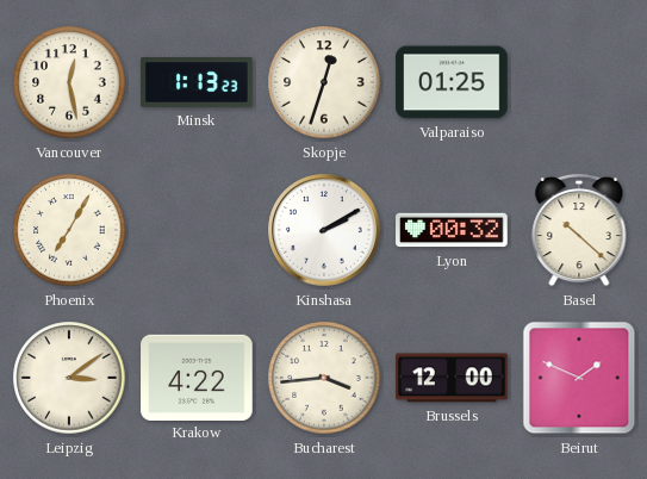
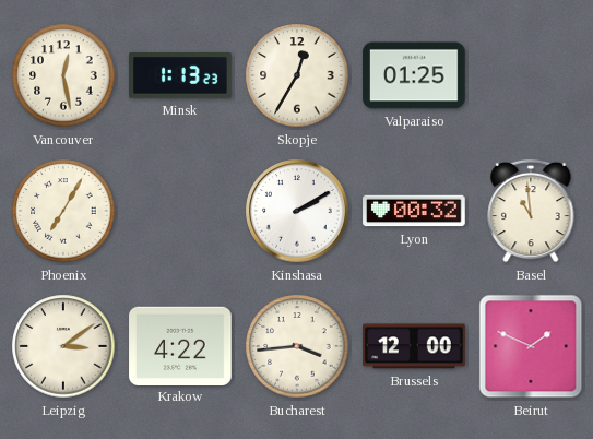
Skopje: 12:33 -> 12:35
Basel: 10:22 -> 10:59
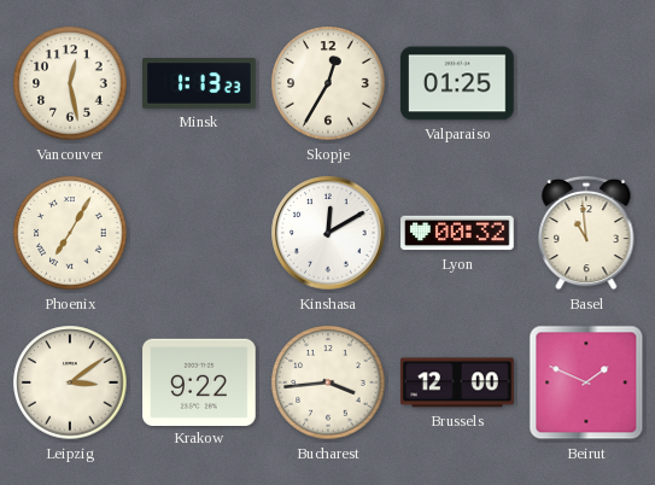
Kinshasa: 2:10 -> 12:10
Krakow: 4:22 -> 9:22
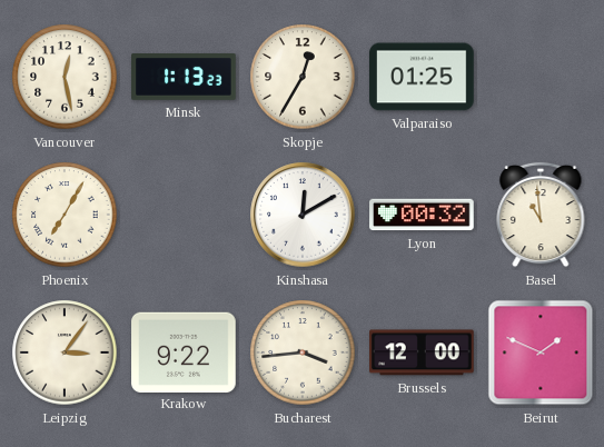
Leipzig: 3:09 -> 3:06
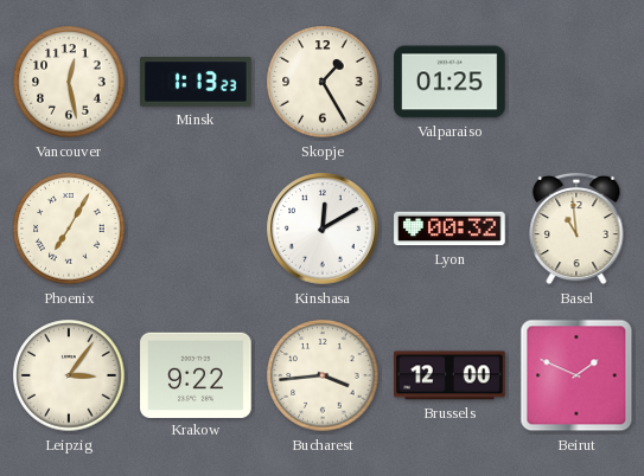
Skopje: 12:35 -> 1:25
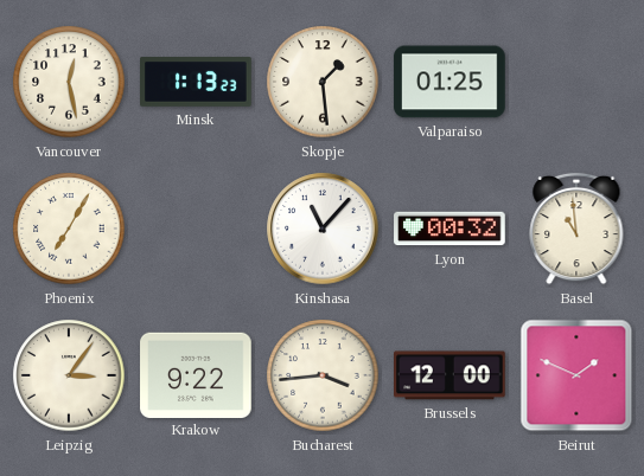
Skopje: 1:25 -> 1:29
Kinshasa: 12:10 -> 11:07
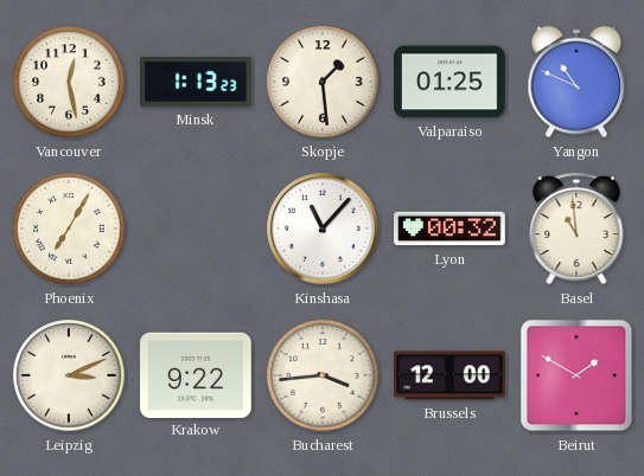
Yangon: none -> 10:49
Leipzig: 3:06 -> 3:11
Beirut: 1:49 -> 1:50
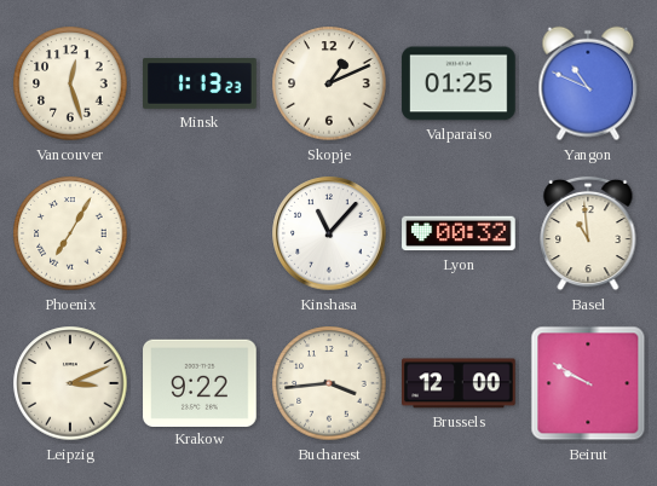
Vancouver: 12:28 -> 12:27
Skopje: 1:29 -> 1:11
Beirut: 1:50 -> 9:50
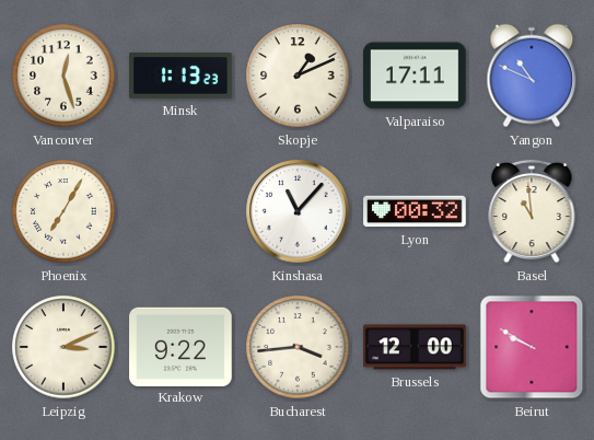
Valparaiso: 01:25 -> 17:11
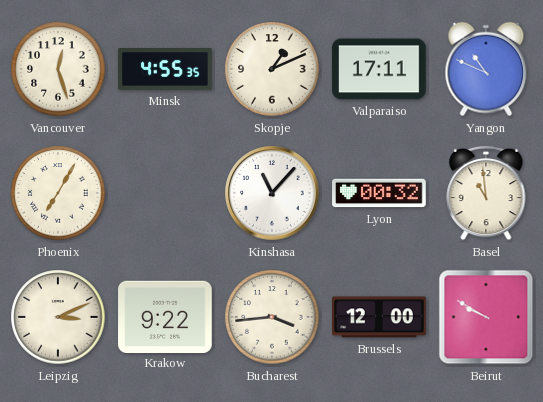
Minsk: 1:13 -> 4:55
